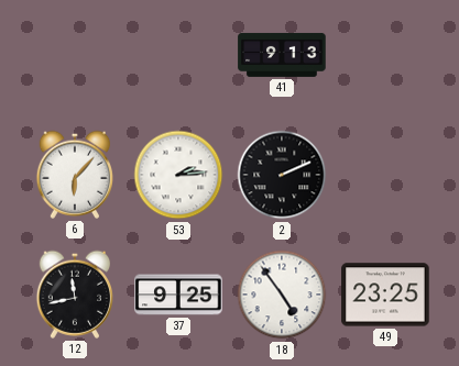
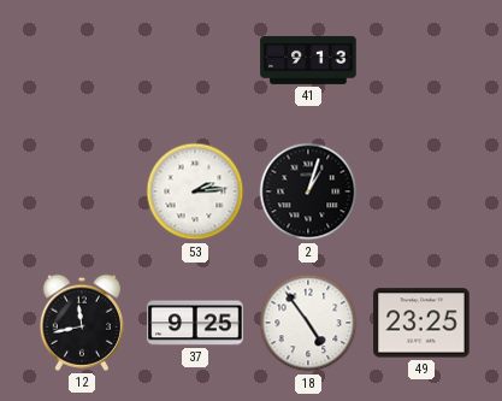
6: 6:07 -> none
2: 2:11 -> 1:03
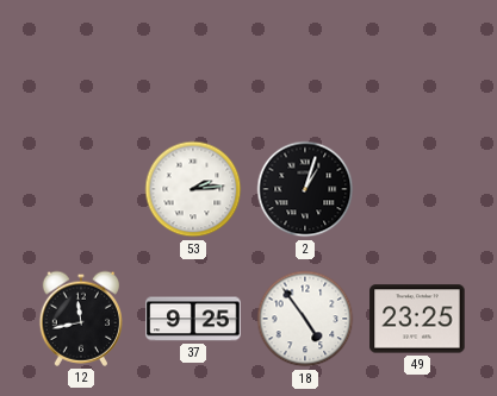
41: 9:13 -> none
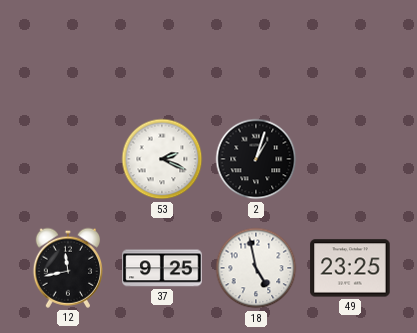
53: 2:14 -> 2:19
18: 4:54 -> 4:58
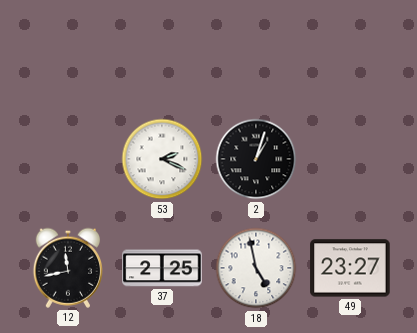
37: 9:25 -> 2:25
49: 23:25 -> 23:27
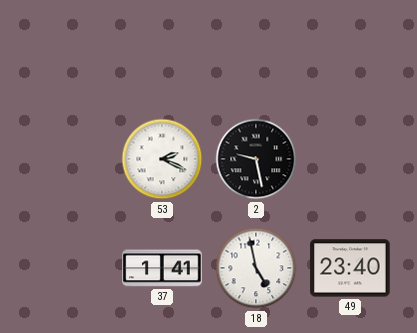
2: 1:03 -> 9:28
12: 11:43 -> none
37: 2:25 -> 1:41
49: 23:27 -> 23:40
